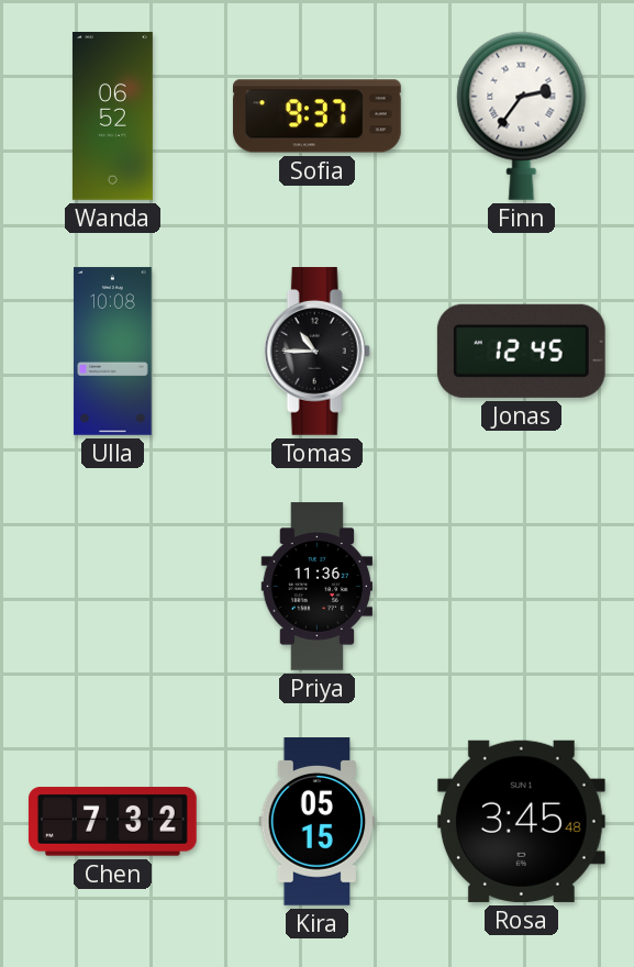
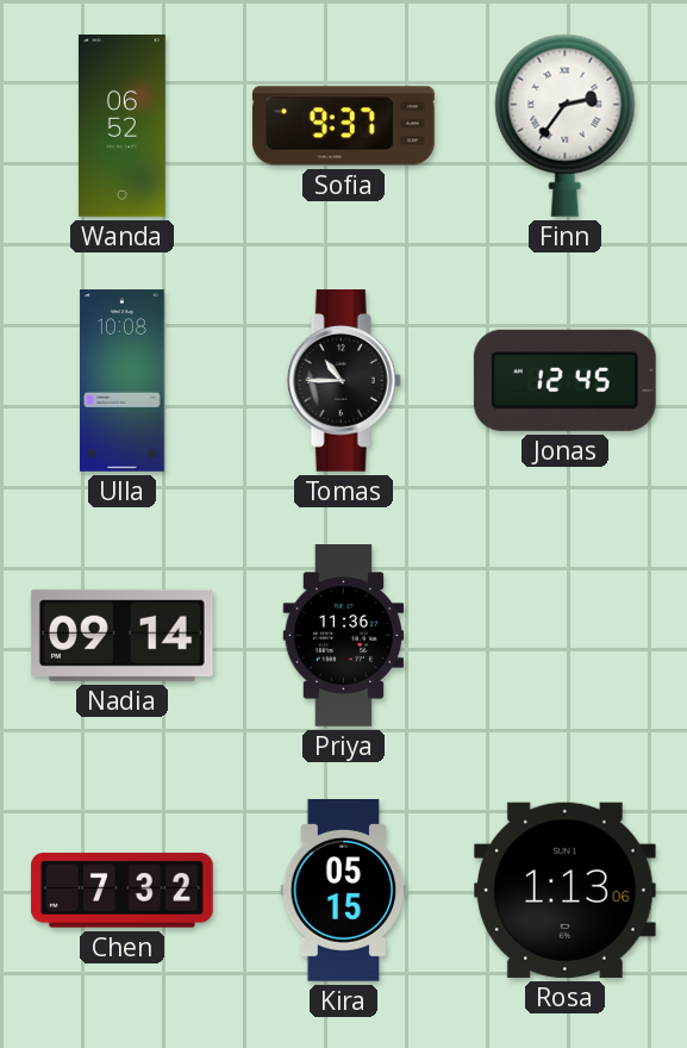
Nadia: none -> 09:14
Rosa: 3:45 -> 1:13
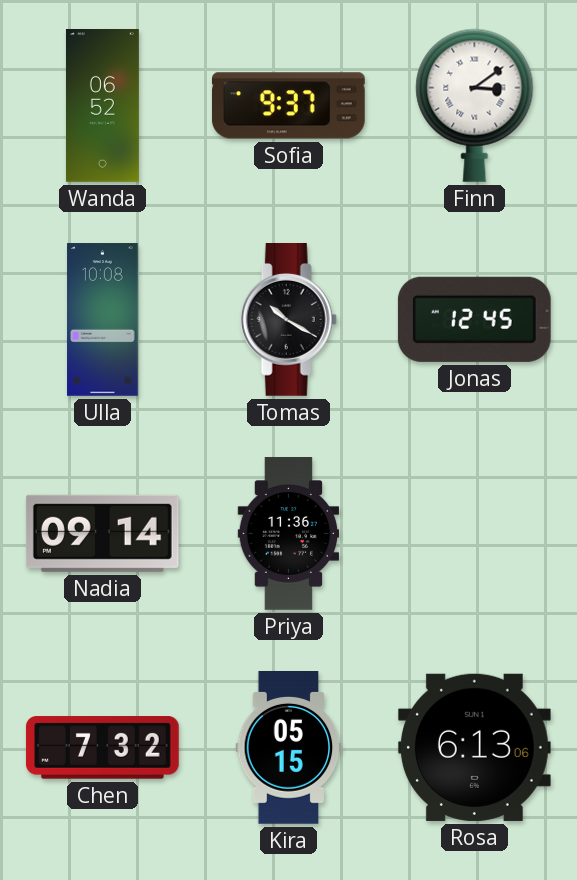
Finn: 2:36 -> 3:09
Tomas: 10:45 -> 10:20
Rosa: 1:13 -> 6:13
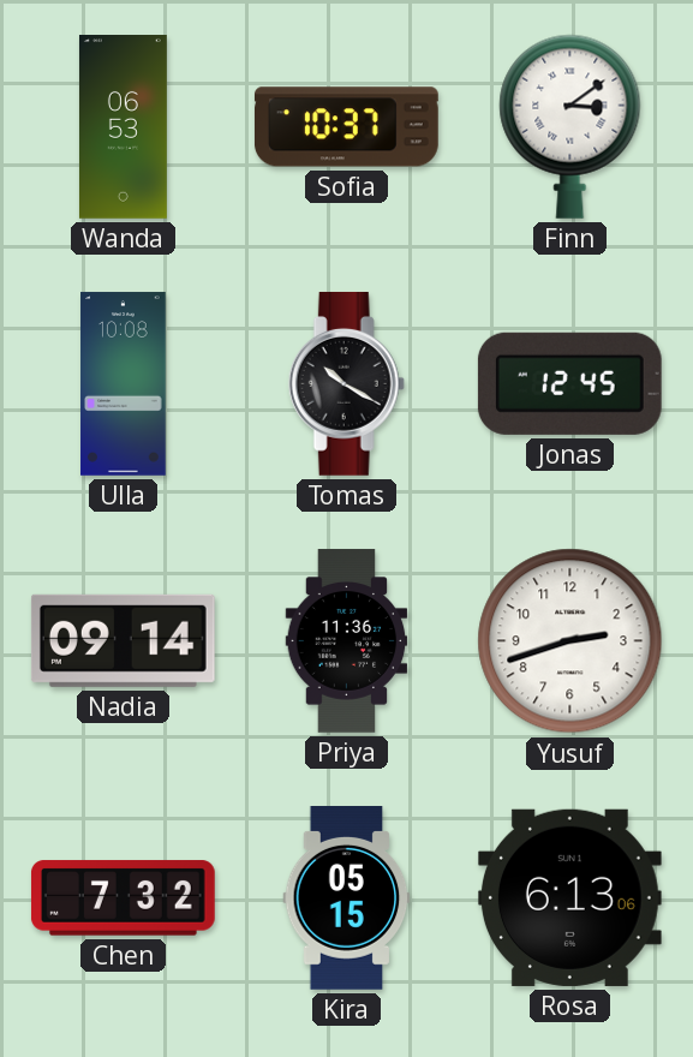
Wanda: 06:52 -> 06:53
Sofia: 9:37 -> 10:37
Yusuf: none -> 2:42
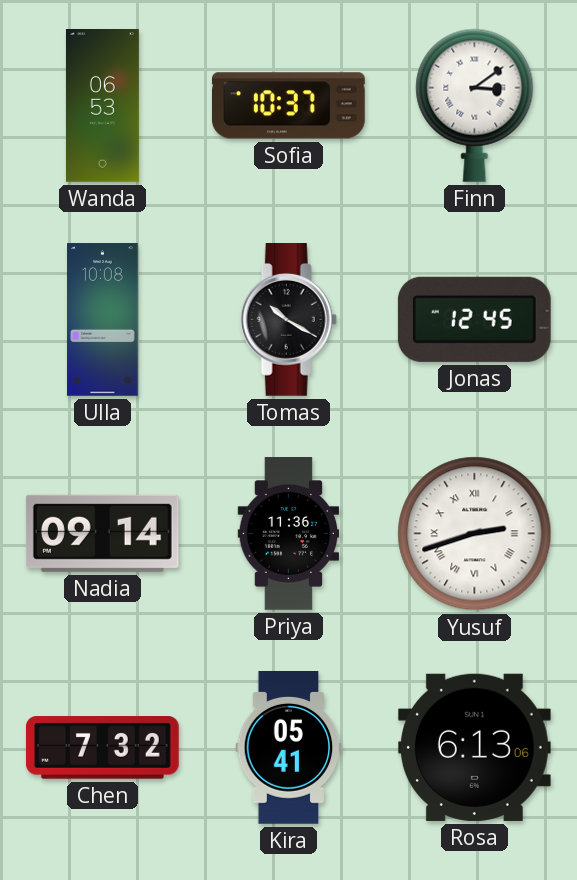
Yusuf numerals: Arabic -> Roman
Kira: 05:15 -> 05:41
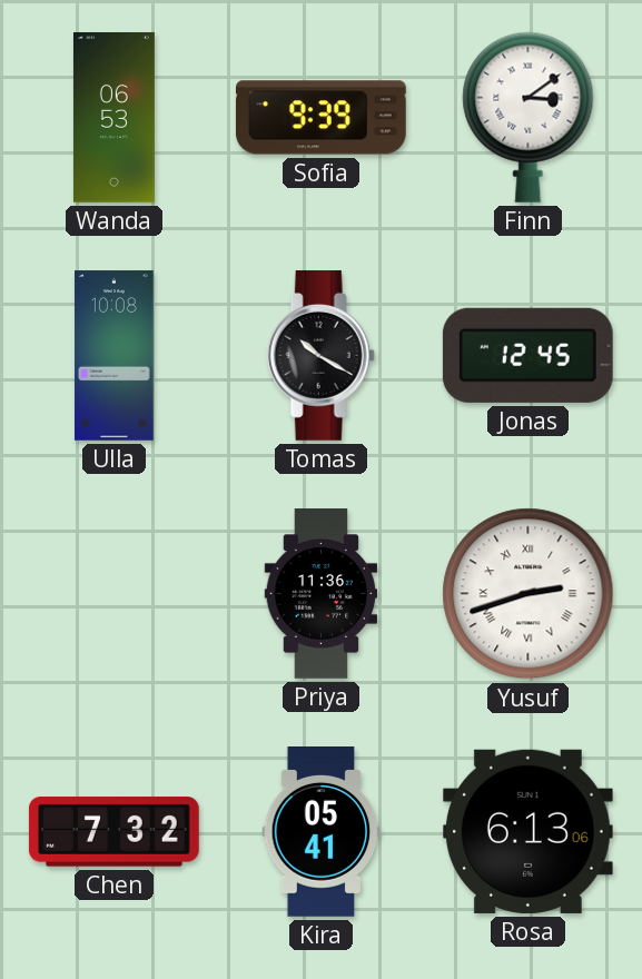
Sofia: 10:37 -> 9:39
Nadia: 09:14 -> none
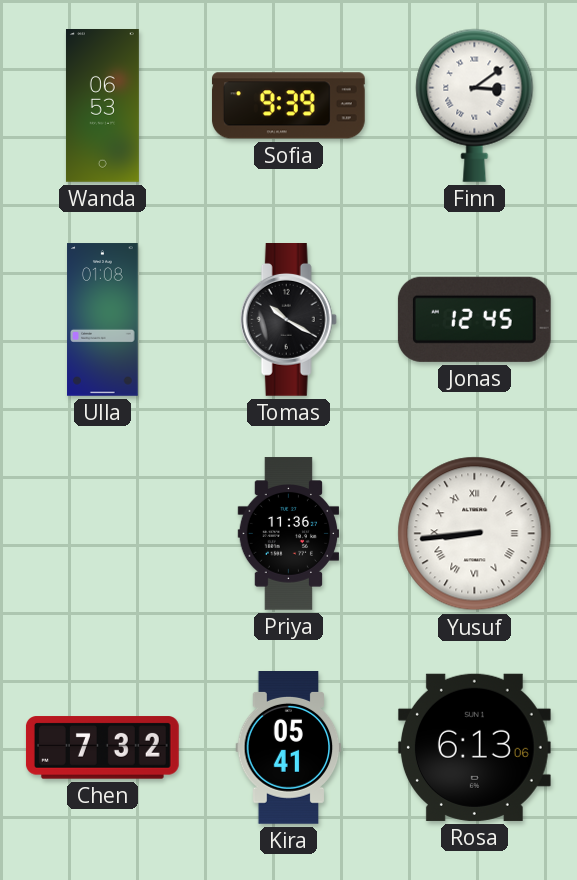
Ulla: 10:08 -> 01:08
Yusuf: 2:42 -> 8:44
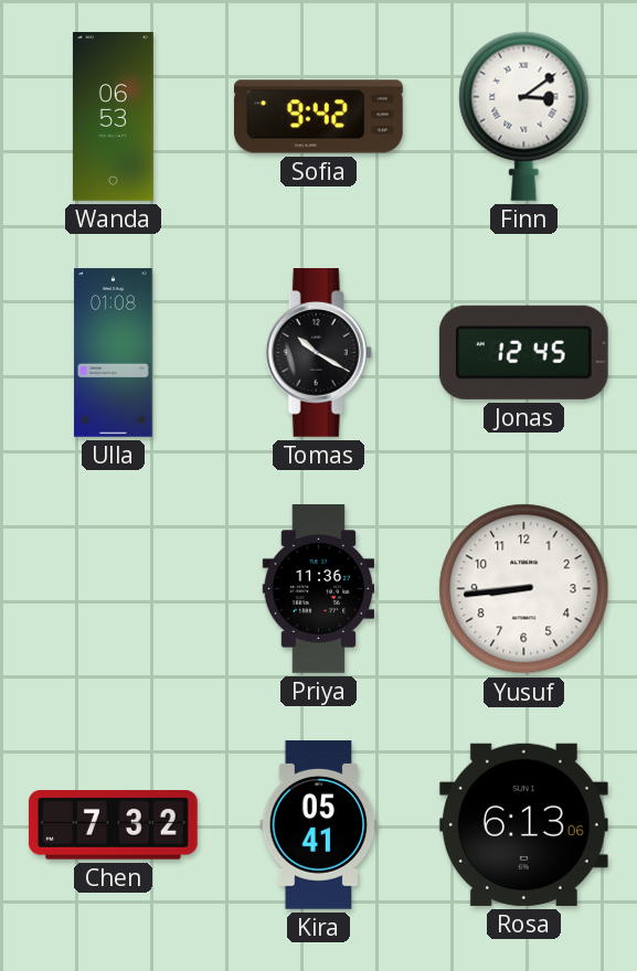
Sofia: 9:39 -> 9:42
Yusuf numerals: Roman -> Arabic
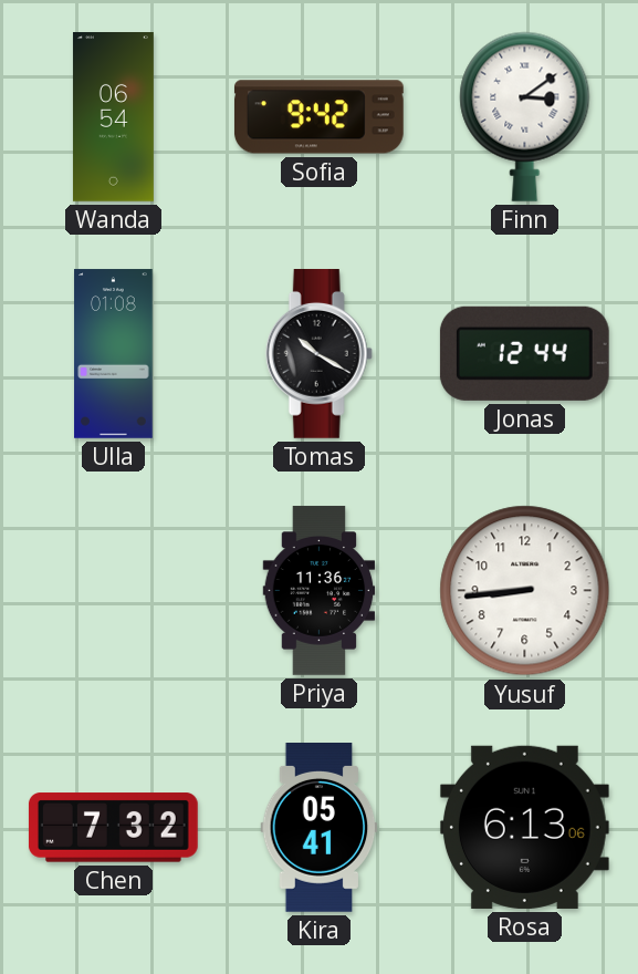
Wanda: 06:53 -> 06:54
Jonas: 12:45 -> 12:44
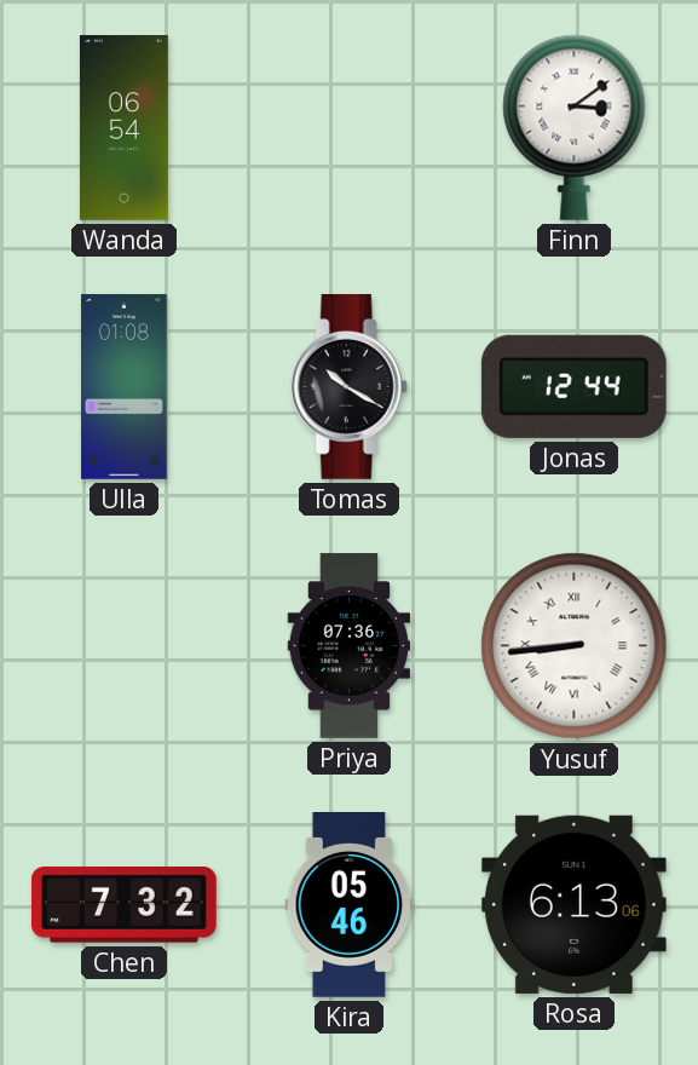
Sofia: 9:42 -> none
Priya: 11:36 -> 07:36
Yusuf numerals: Arabic -> Roman
Kira: 05:41 -> 05:46
